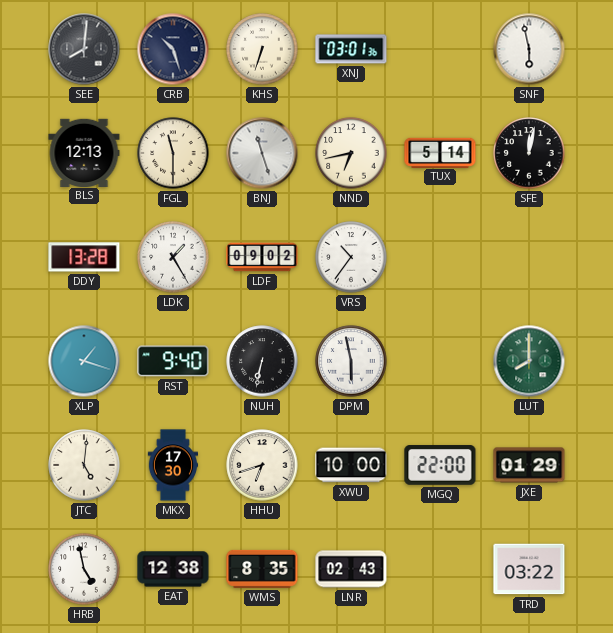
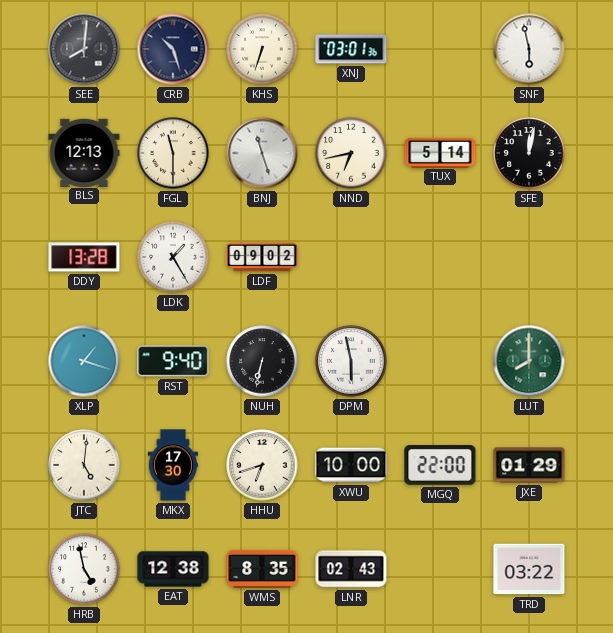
VRS: 10:36 -> none
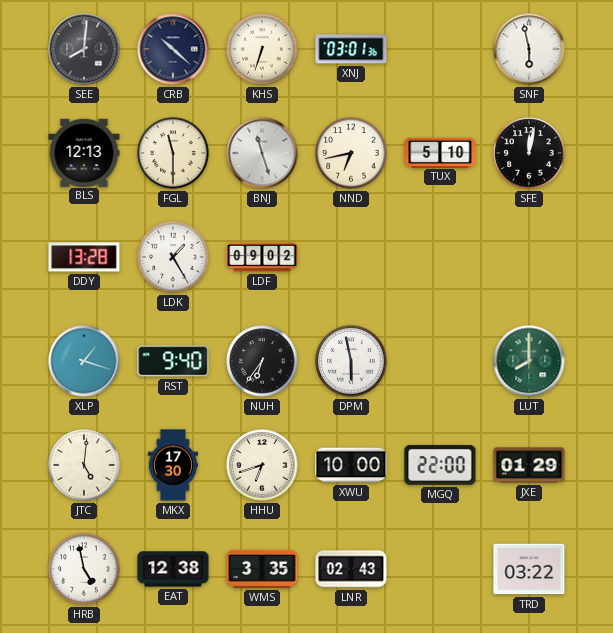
CRB: 10:27 -> 10:22
TUX: 5:14 -> 5:10
NUH: 6:32 -> 6:36
WMS: 8:35 -> 3:35
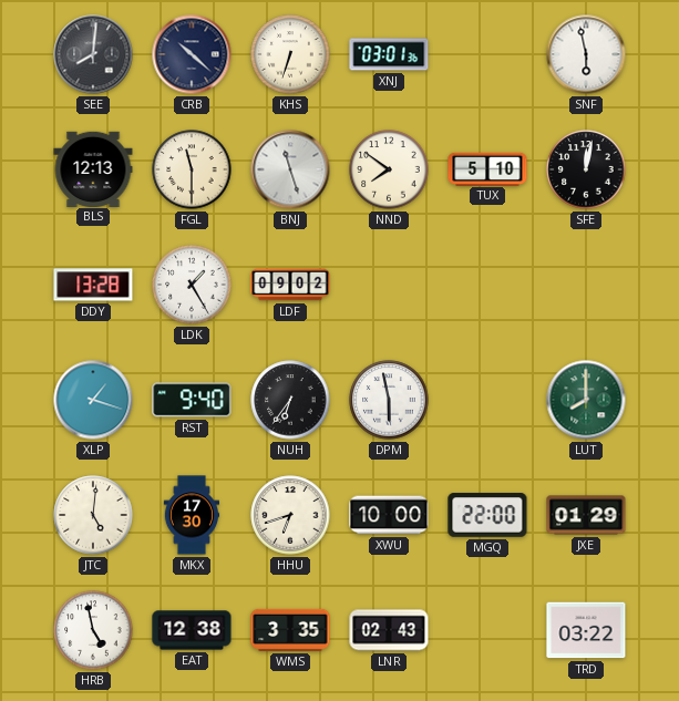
NND: 6:43 -> 7:51
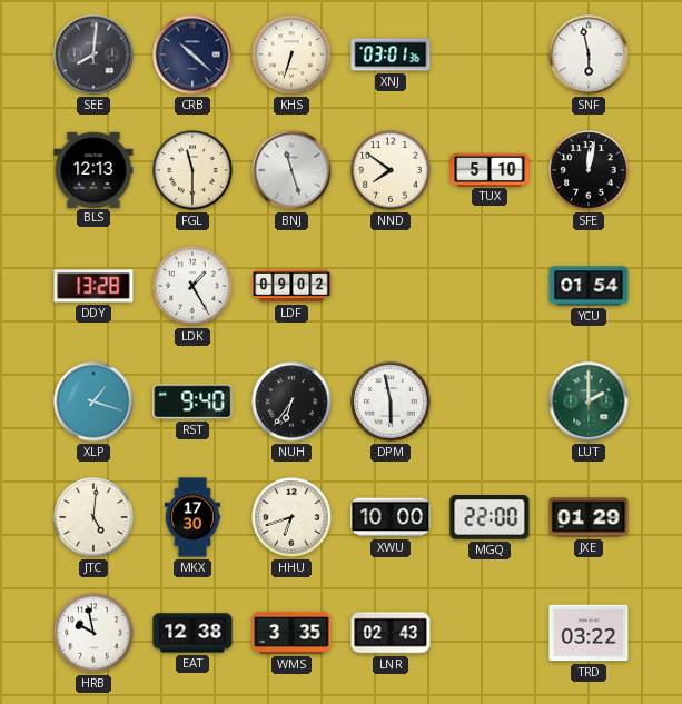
YCU: none -> 01:54
LUT: 8:00 -> 2:00
HRB: 4:58 -> 9:58
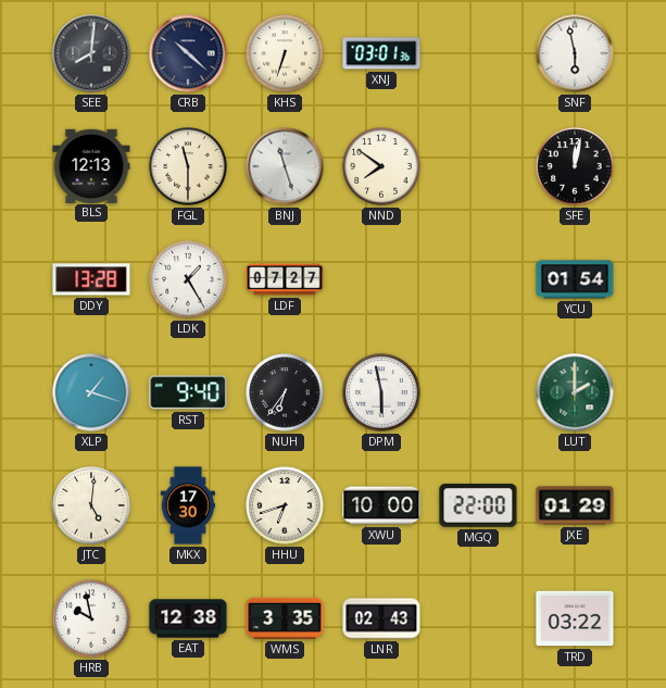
TUX: 5:10 -> none
LDF: 09:02 -> 07:27
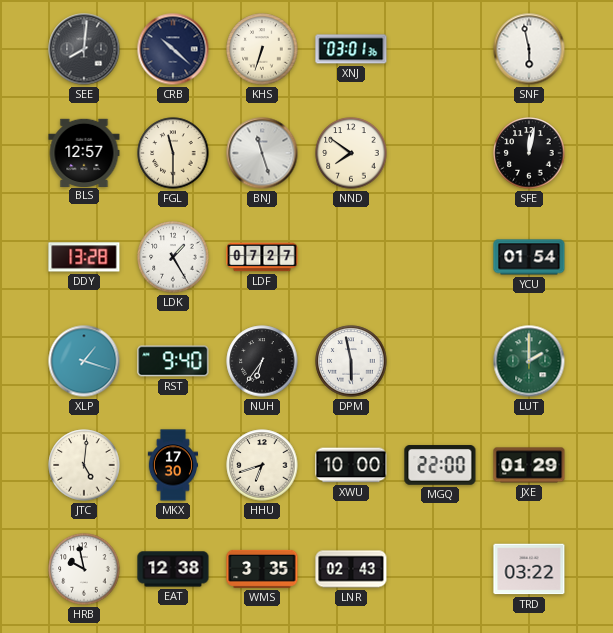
BLS: 12:13 -> 12:57
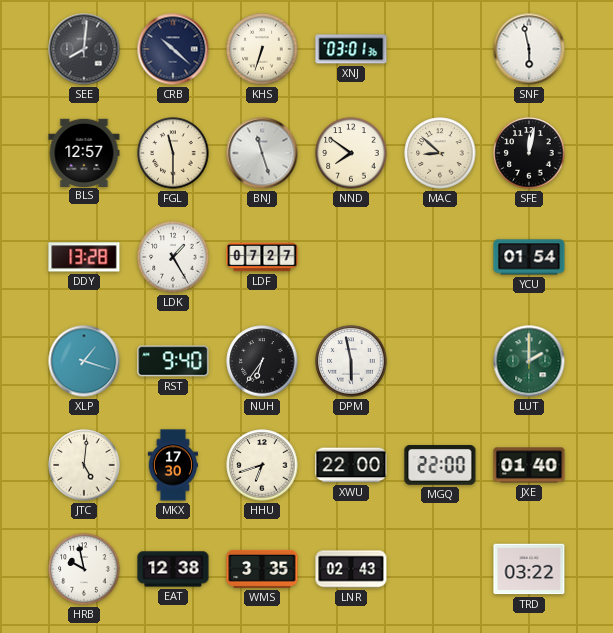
MAC: none -> 8:52
XWU: 10:00 -> 22:00
JXE: 01:29 -> 01:40
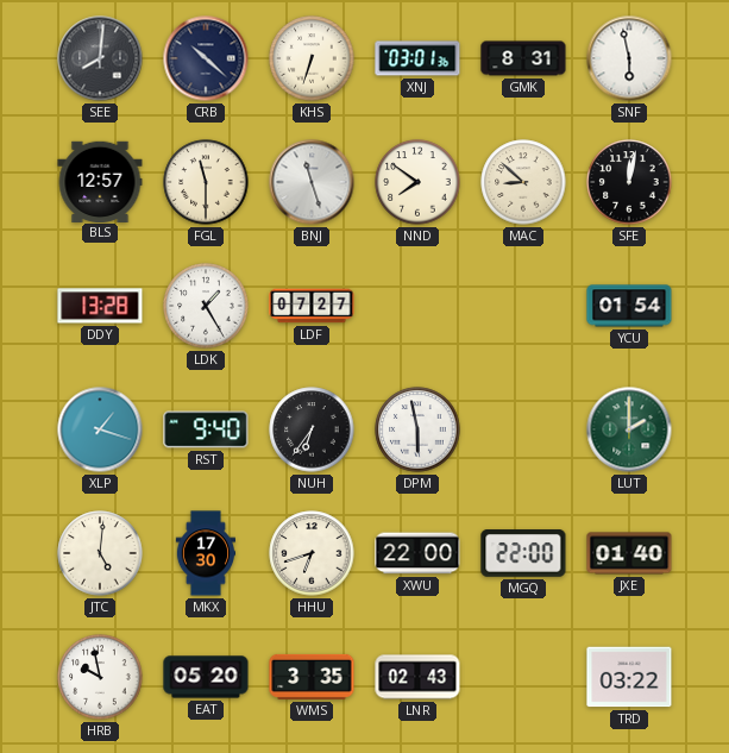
GMK: none -> 8:31
EAT: 12:38 -> 05:20
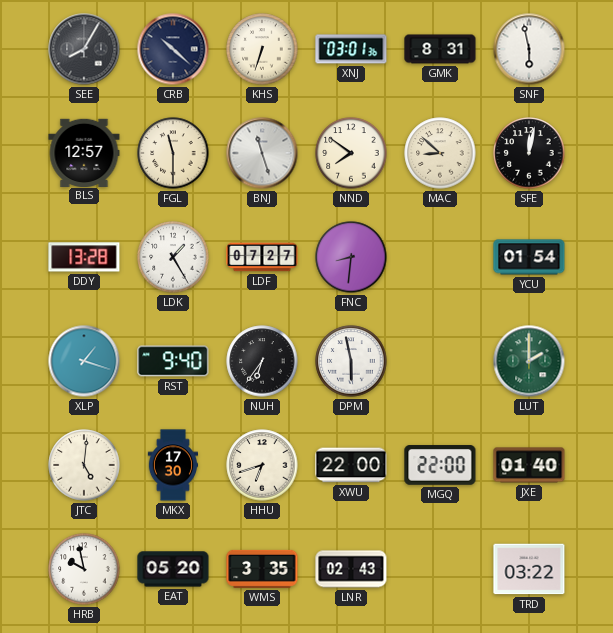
SEE: 8:01 -> 8:05
FNC: none -> 8:31
